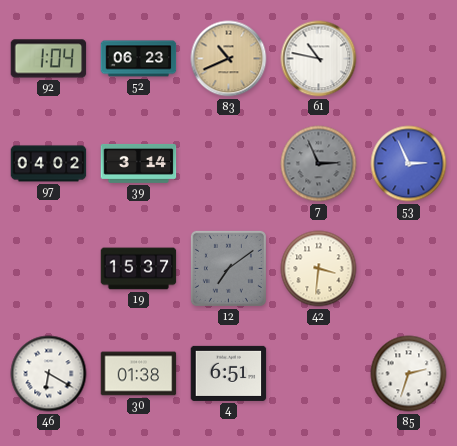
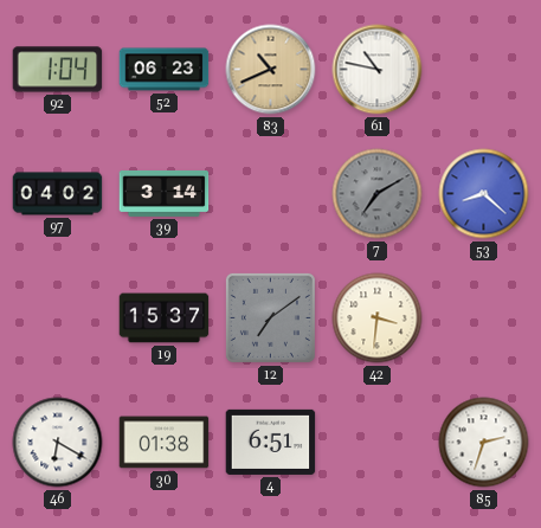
7: 2:56 -> 7:10
53: 2:56 -> 8:22
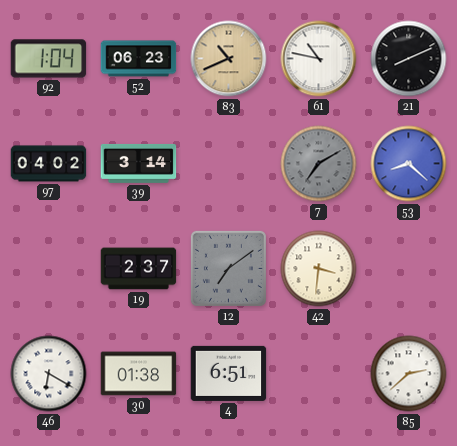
21: none -> 8:11
19: 15:37 -> 2:37
85: 2:33 -> 2:38
